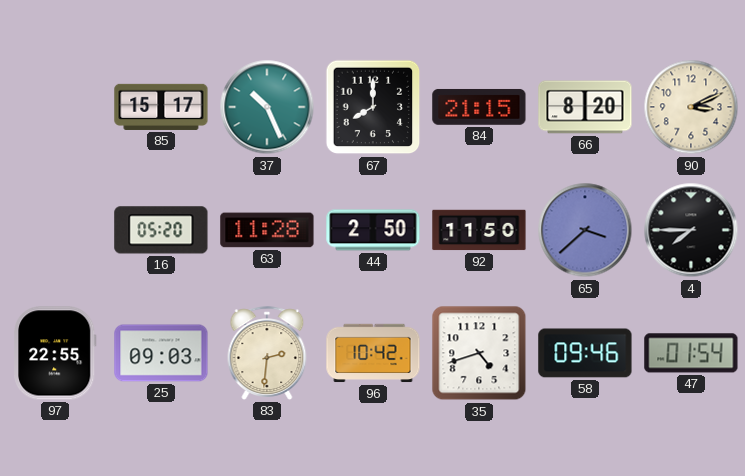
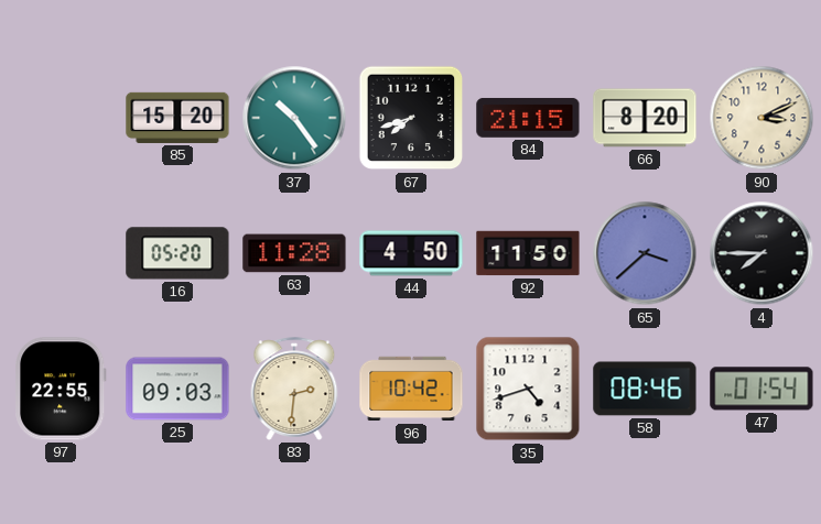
85: 15:17 -> 15:20
37: 10:26 -> 10:24
67: 8:00 -> 7:42
44: 2:50 -> 4:50
58: 09:46 -> 08:46
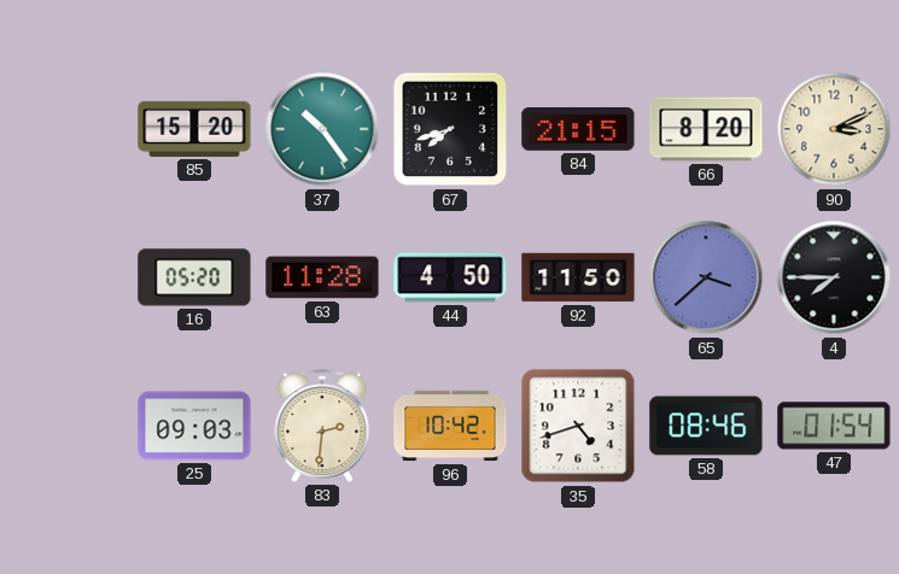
97: 22:55 -> none
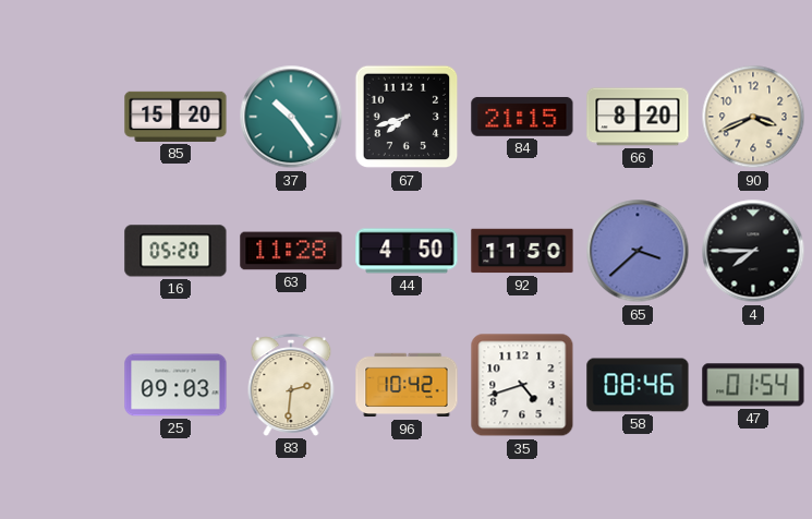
90: 3:11 -> 3:41
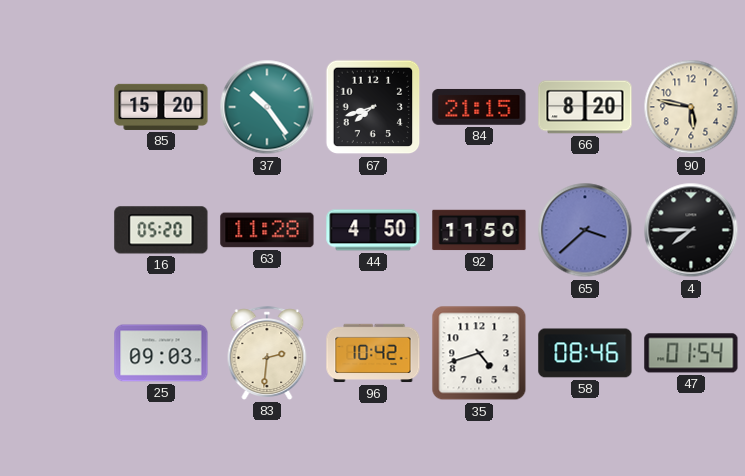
90: 3:41 -> 5:47
